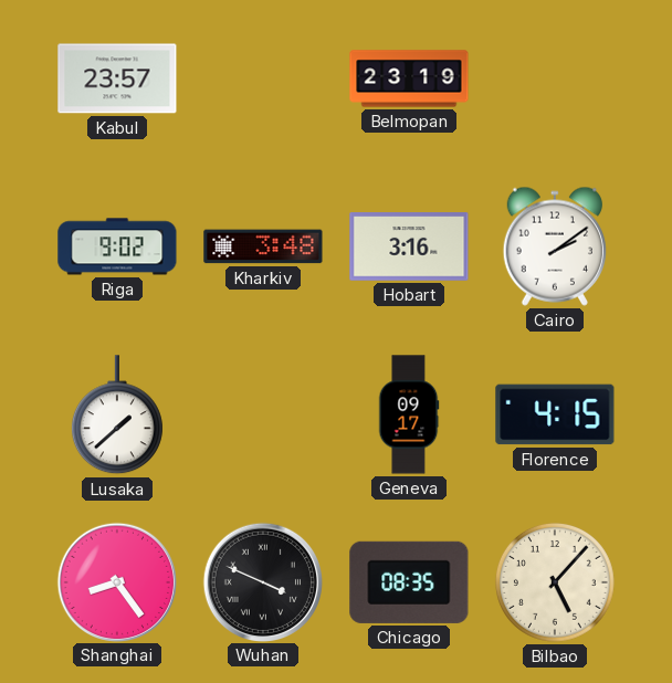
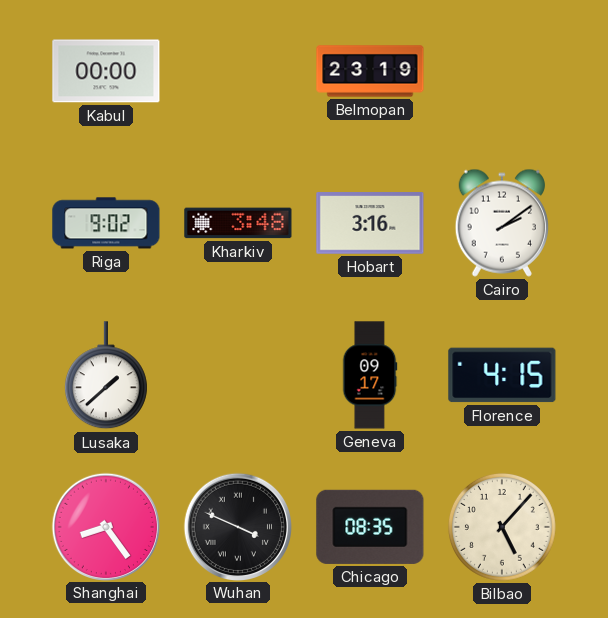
Kabul: 23:57 -> 00:00
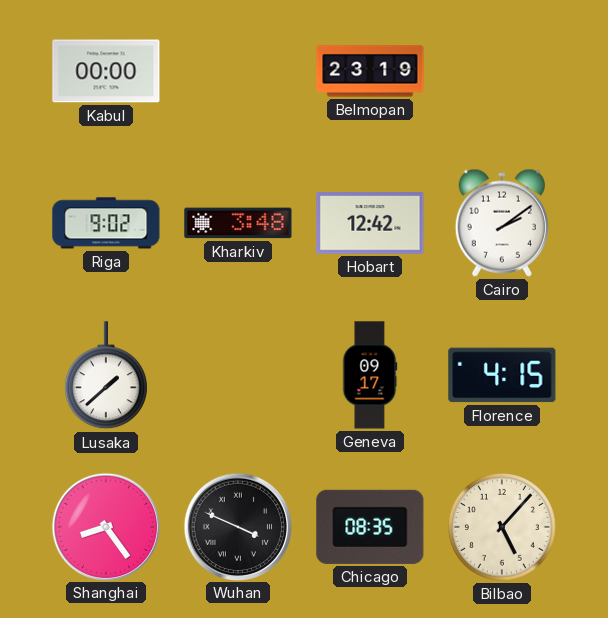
Hobart: 3:16 -> 12:42
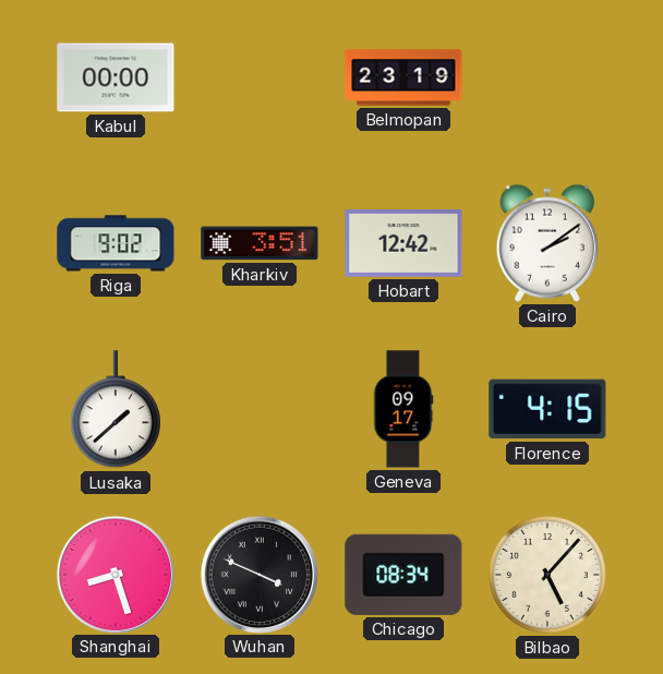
Kharkiv: 3:48 -> 3:51
Shanghai: 8:24 -> 8:27
Chicago: 08:35 -> 08:34
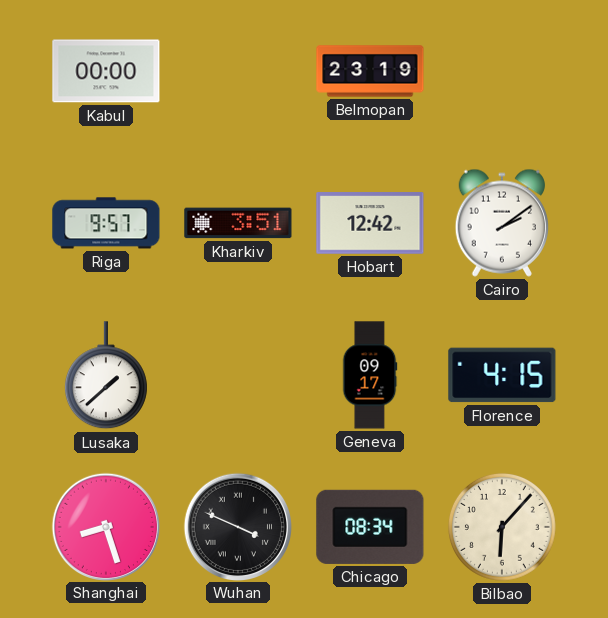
Riga: 9:02 -> 9:57
Bilbao: 5:07 -> 6:07
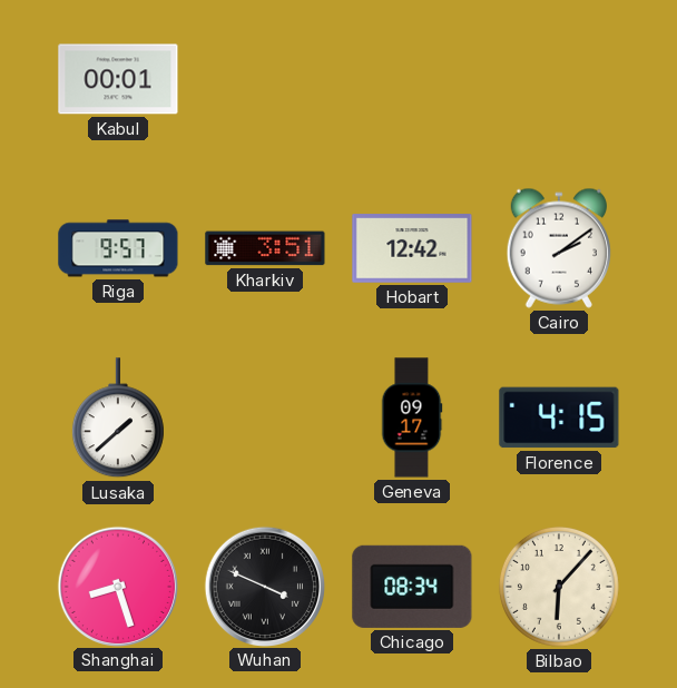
Kabul: 00:00 -> 00:01
Belmopan: 23:19 -> none
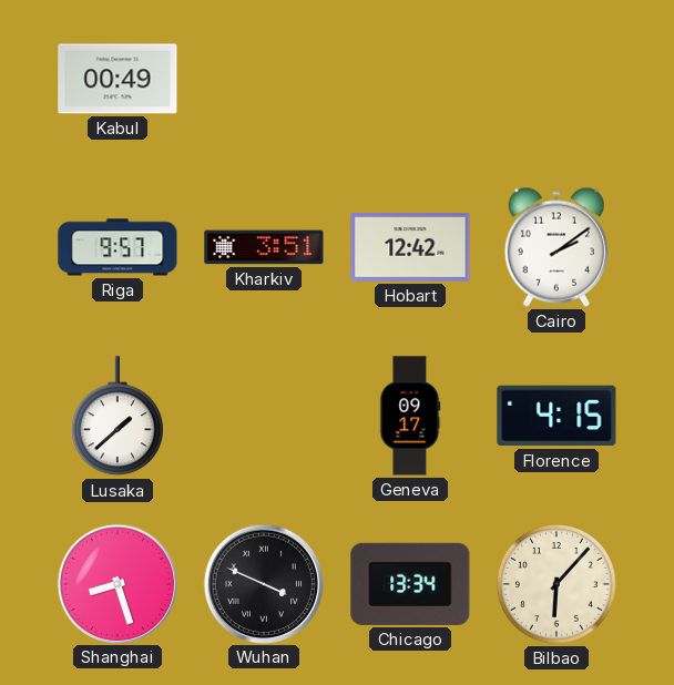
Kabul: 00:01 -> 00:49
Chicago: 08:34 -> 13:34
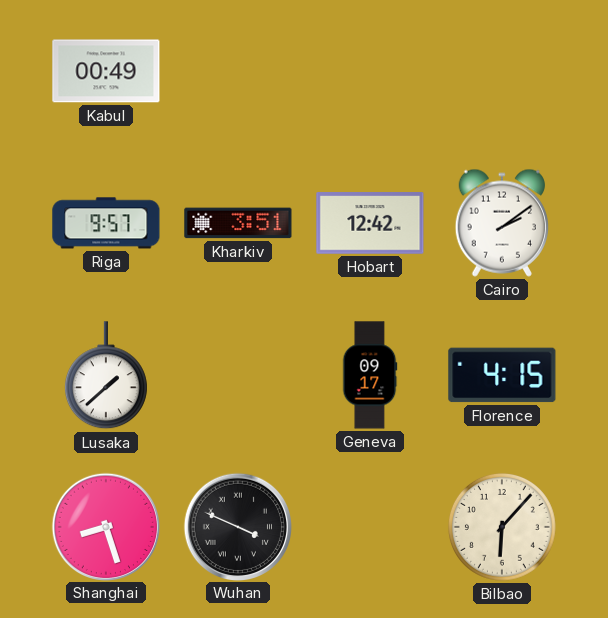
Chicago: 13:34 -> none
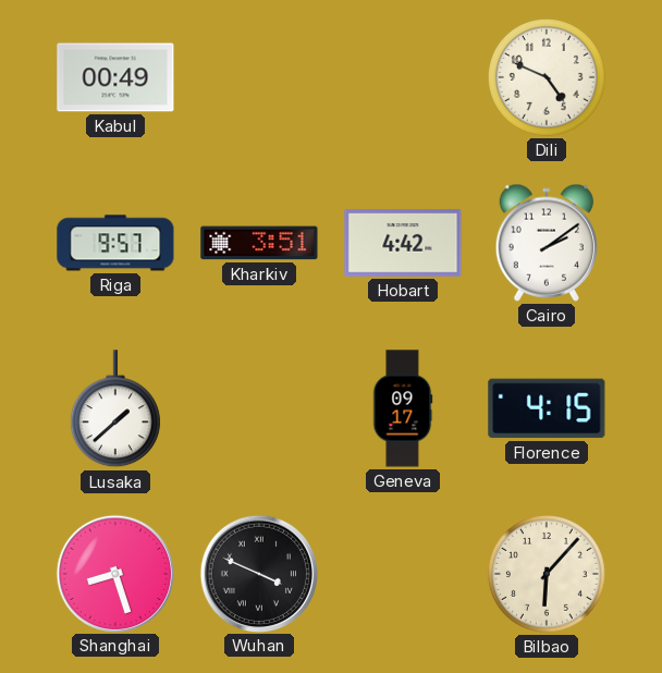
Dili: none -> 4:49
Hobart: 12:42 -> 4:42
